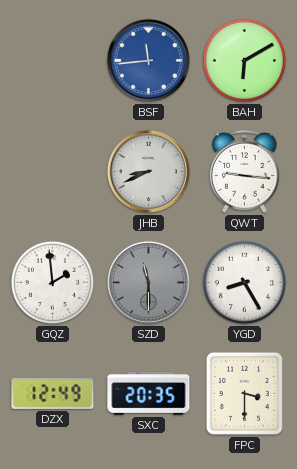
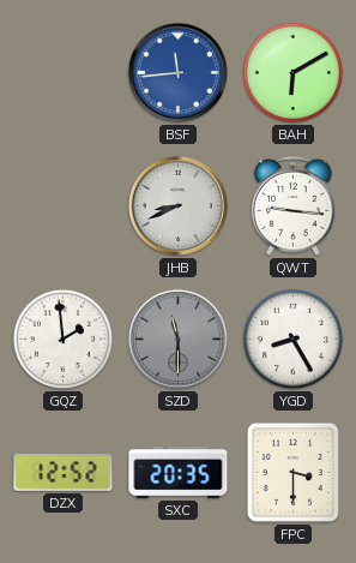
DZX: 12:49 -> 12:52
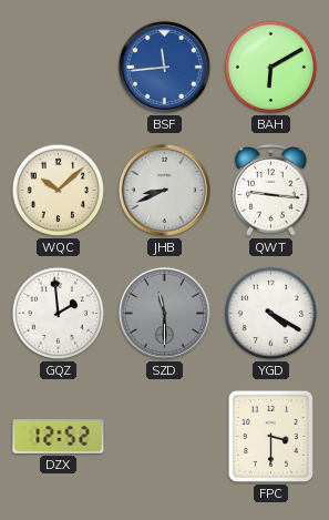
WQC: none -> 10:08
YGD: 8:25 -> 4:20
SXC: 20:35 -> none
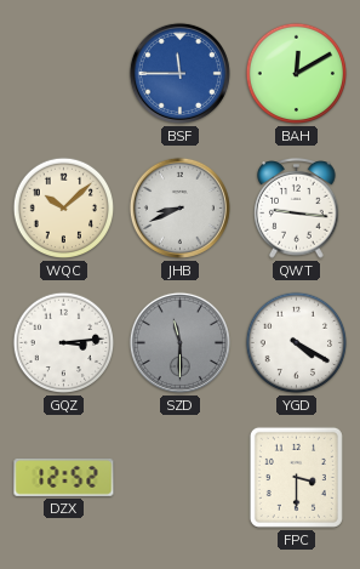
BSF: 11:44 -> 11:45
BAH: 6:10 -> 12:10
GQZ: 1:59 -> 3:14
